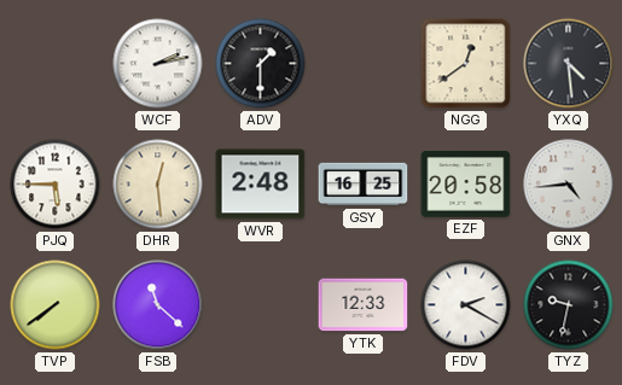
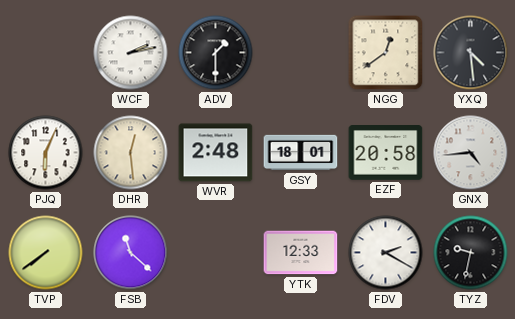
PJQ: 5:45 -> 6:04
GSY: 16:25 -> 18:01
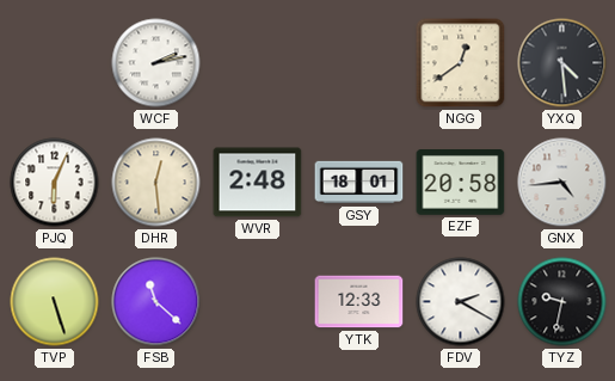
ADV: 1:30 -> none
TVP: 7:39 -> 5:27
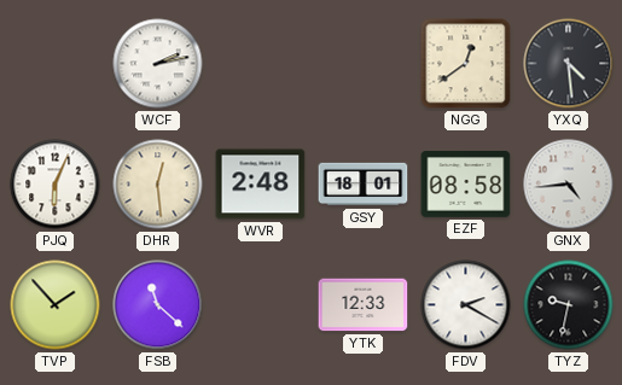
EZF: 20:58 -> 08:58
TVP: 5:27 -> 1:53
